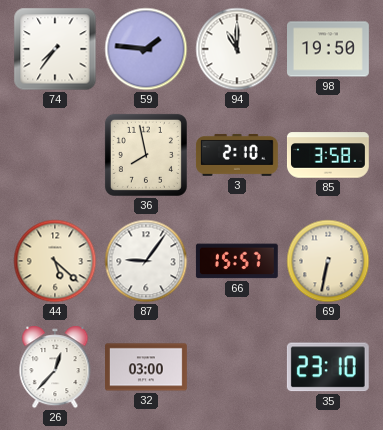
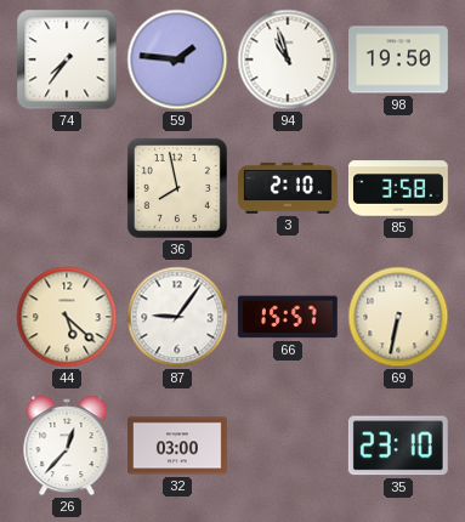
94: 11:00 -> 10:57
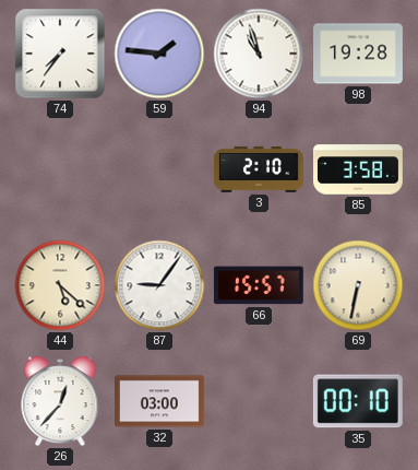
98: 19:50 -> 19:28
36: 7:58 -> none
35: 23:10 -> 00:10
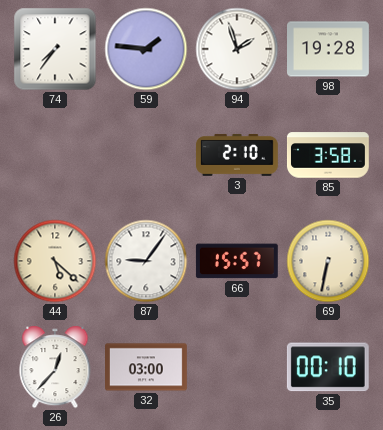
94: 10:57 -> 1:57
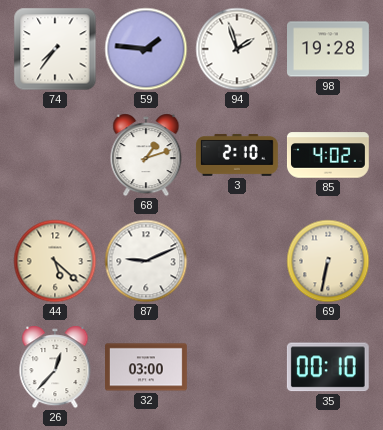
68: none -> 1:12
85: 3:58 -> 4:02
87: 9:06 -> 9:11
66: 15:57 -> none
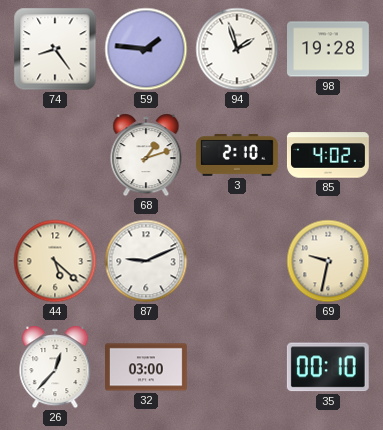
74: 7:36 -> 8:24
69: 6:32 -> 9:32
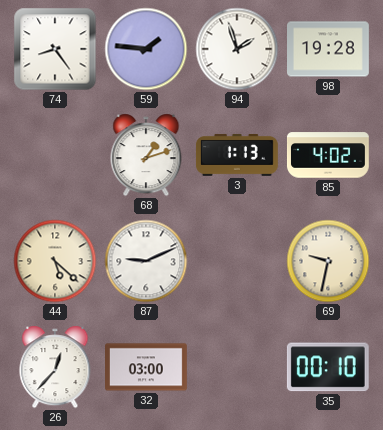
3: 2:10 -> 1:13
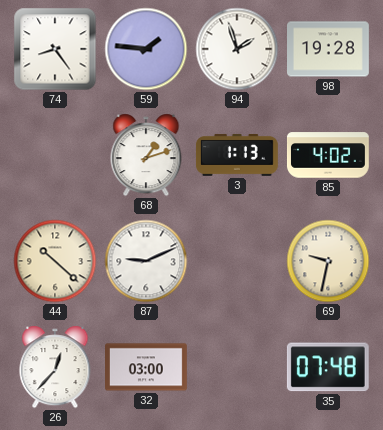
44: 5:22 -> 10:22
35: 00:10 -> 07:48
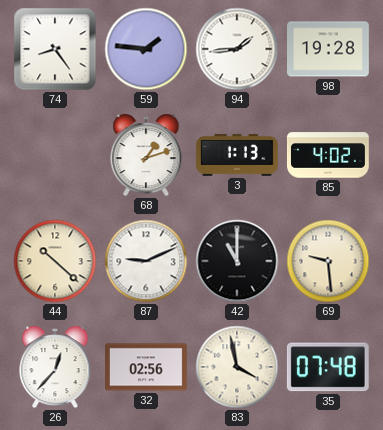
94: 1:57 -> 1:44
42: none -> 11:00
69: 9:32 -> 9:29
32: 03:00 -> 02:56
83: none -> 3:58
